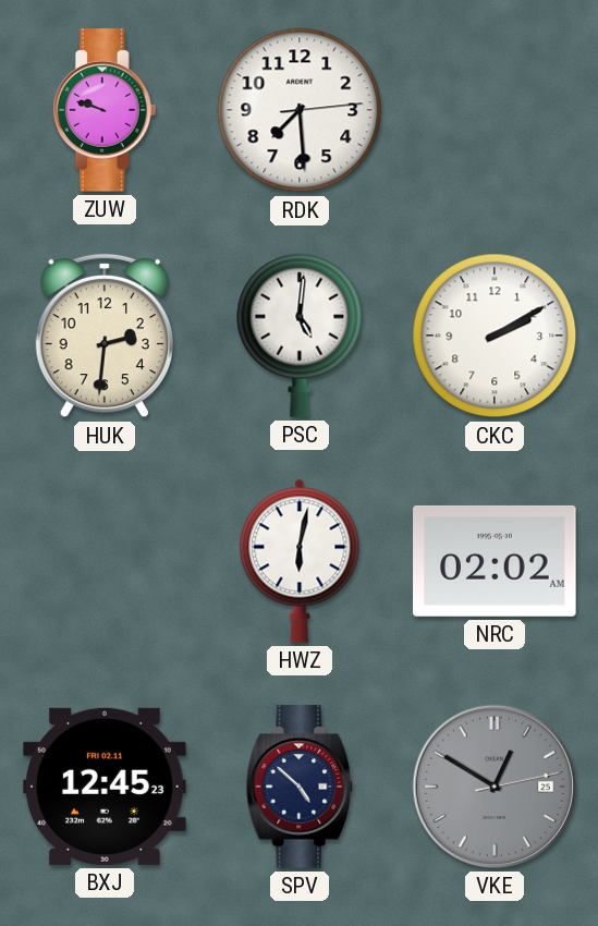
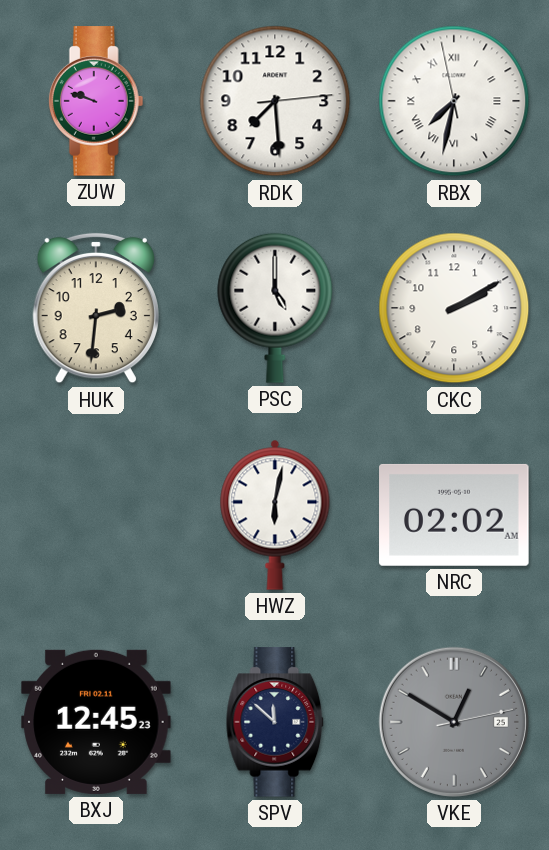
RBX: none -> 7:31
PSC: 5:01 -> 5:00
SPV: 4:52 -> 11:52
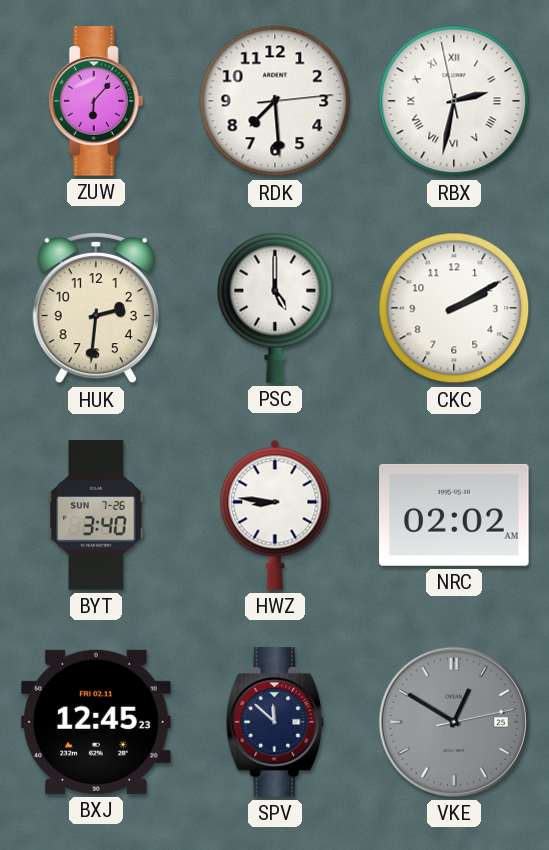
ZUW: 9:48 -> 6:07
RBX: 7:31 -> 2:31
BYT: none -> 3:40
HWZ: 6:02 -> 8:46
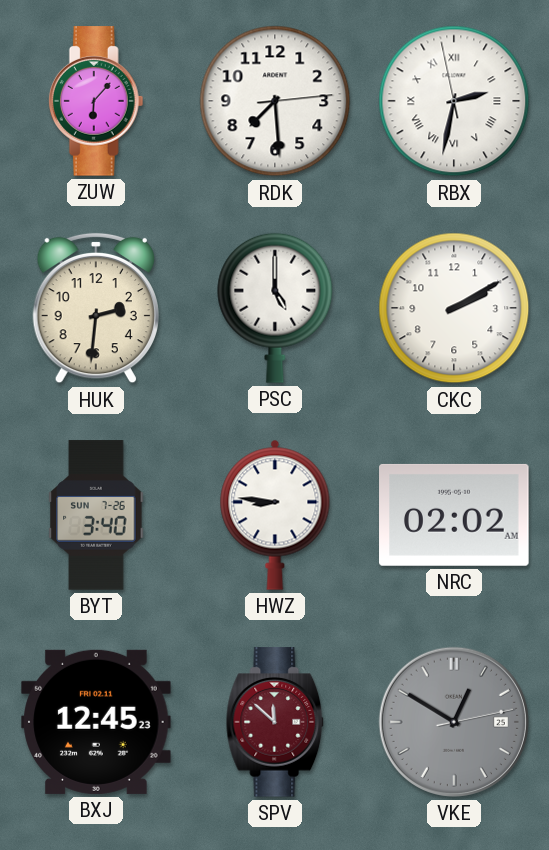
SPV dial: navy -> burgundy
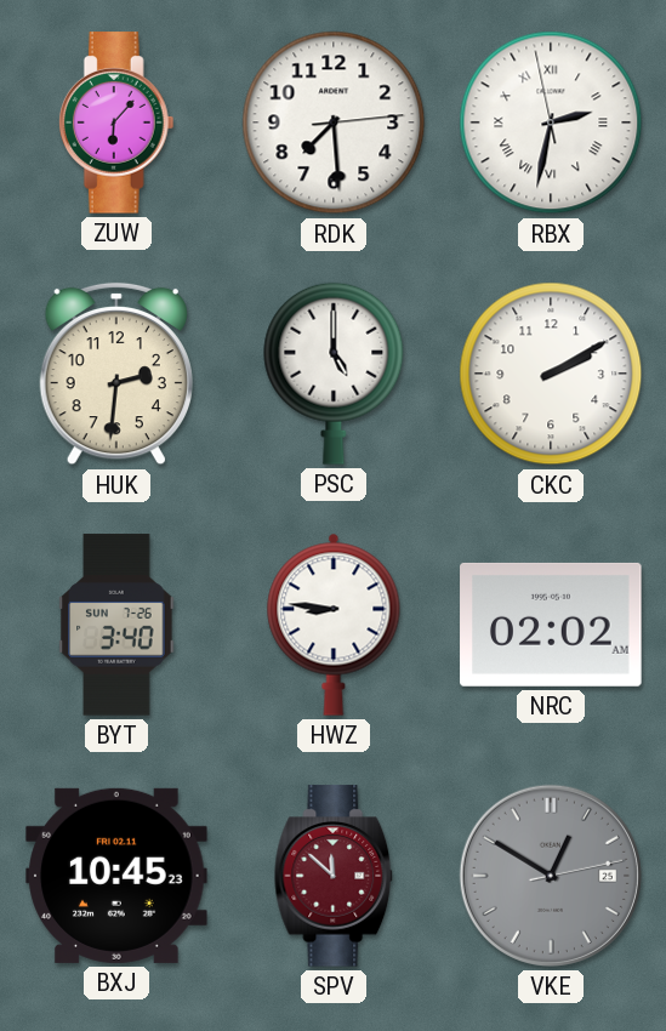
BXJ: 12:45 -> 10:45
